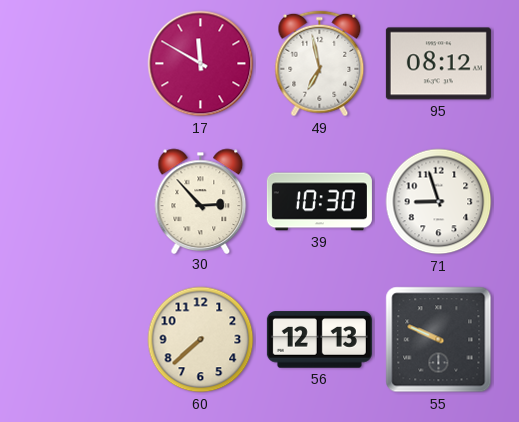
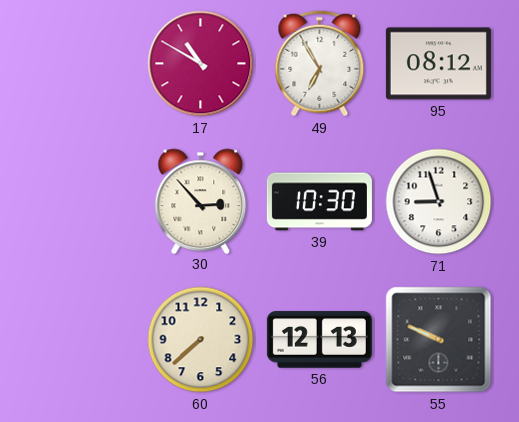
17: 11:50 -> 10:50
49: 6:58 -> 6:55
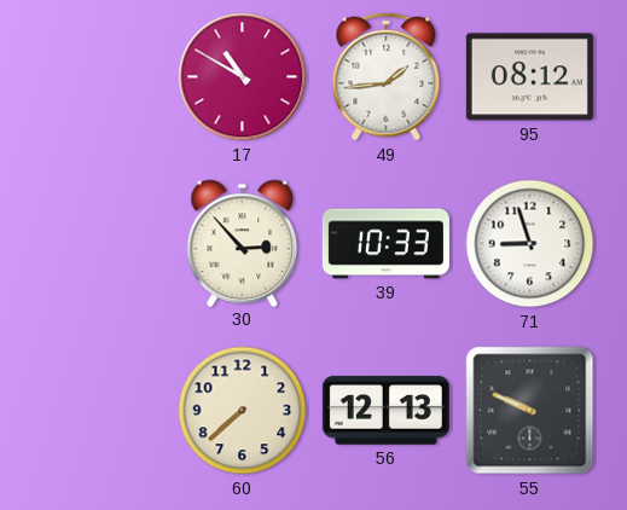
49: 6:55 -> 1:44
39: 10:30 -> 10:33
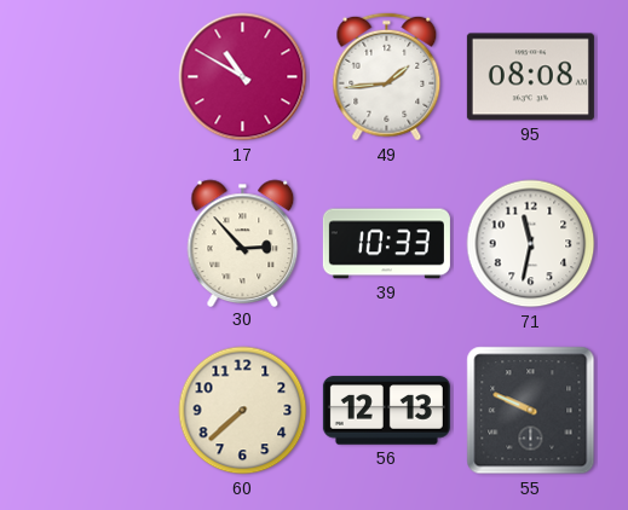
95: 08:12 -> 08:08
71: 8:57 -> 11:32
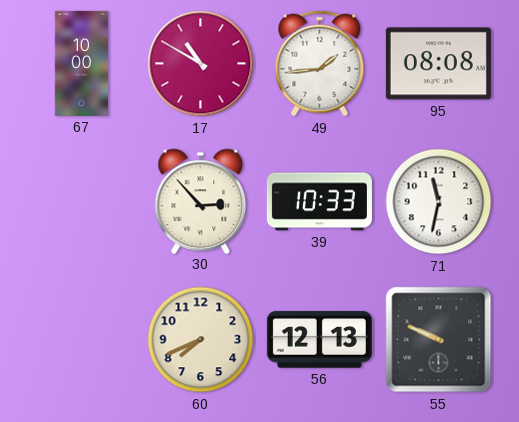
67: none -> 10:00
60: 7:38 -> 7:41
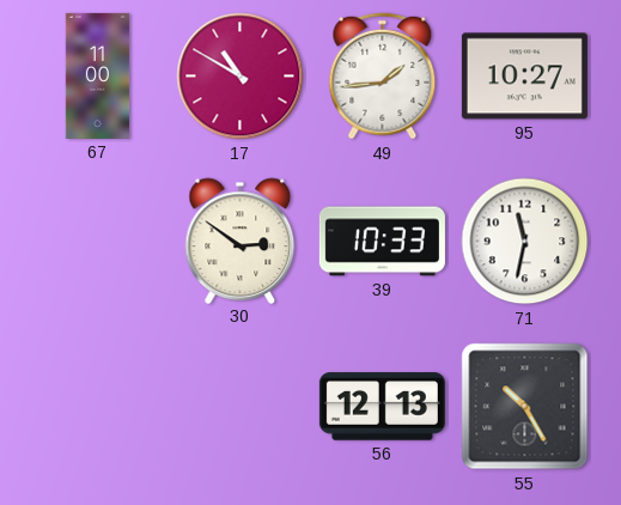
67: 10:00 -> 11:00
95: 08:08 -> 10:27
30: 2:53 -> 2:51
60: 7:41 -> none
55: 9:49 -> 10:25
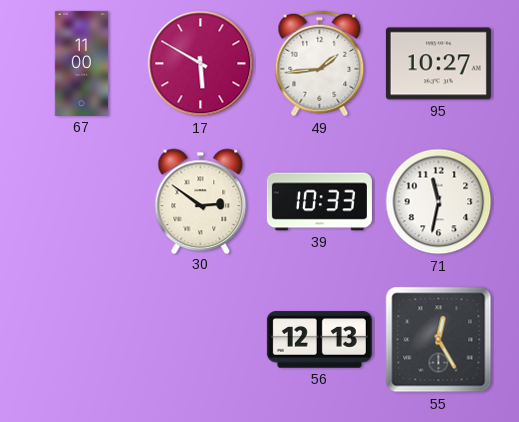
17: 10:50 -> 5:50
55: 10:25 -> 12:25
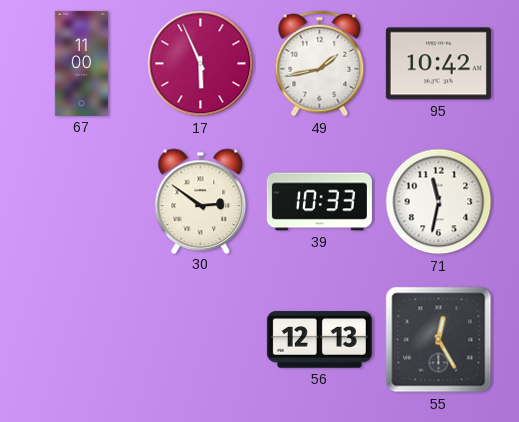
17: 5:50 -> 5:56
49: 1:44 -> 1:43
95: 10:27 -> 10:42
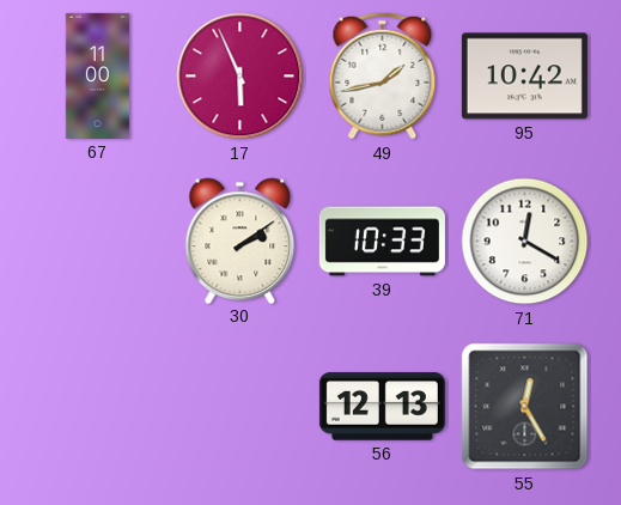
30: 2:51 -> 2:09
71: 11:32 -> 12:20
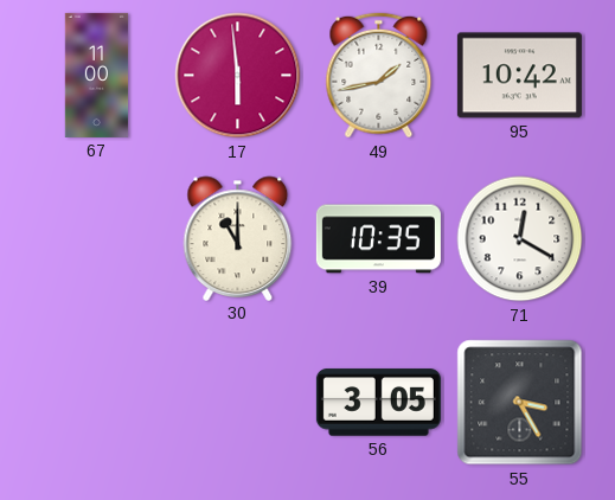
17: 5:56 -> 5:59
30: 2:09 -> 11:00
39: 10:33 -> 10:35
56: 12:13 -> 3:05
55: 12:25 -> 3:25
